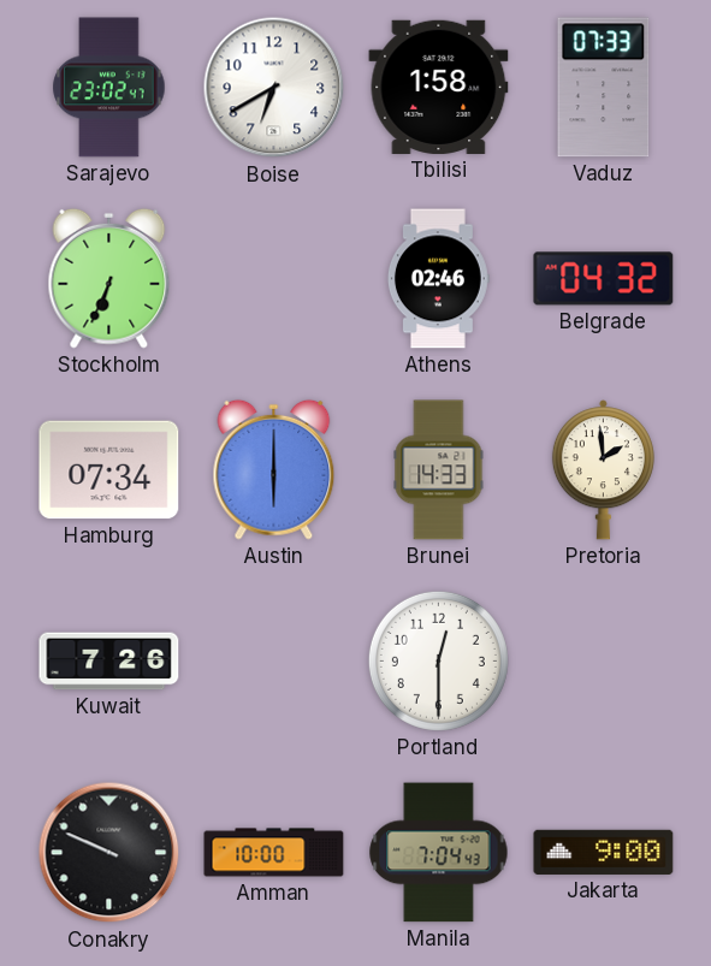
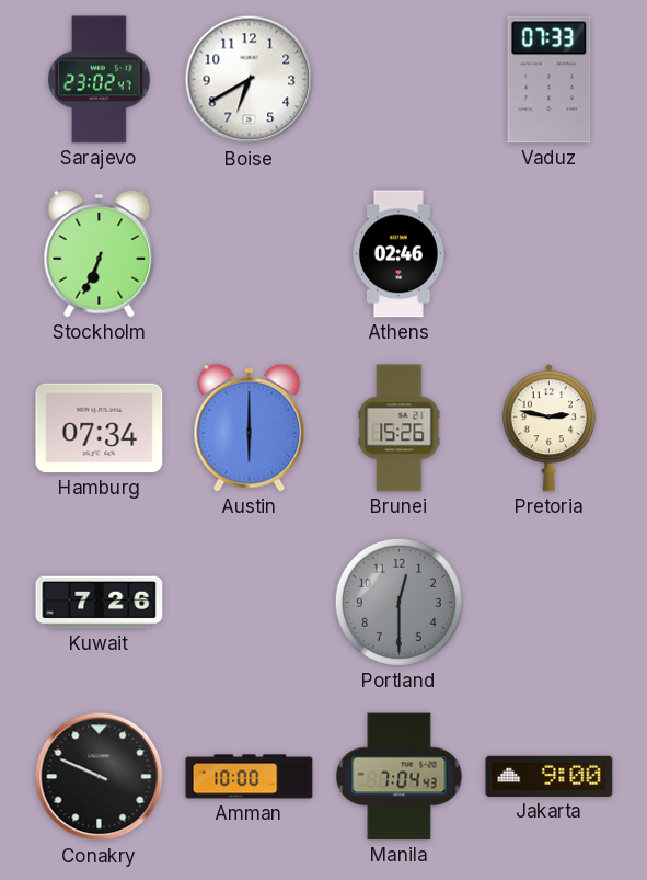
Tbilisi: 1:58 -> none
Belgrade: 04:32 -> none
Brunei: 14:33 -> 15:26
Pretoria: 1:59 -> 2:47
Portland dial: white -> grey
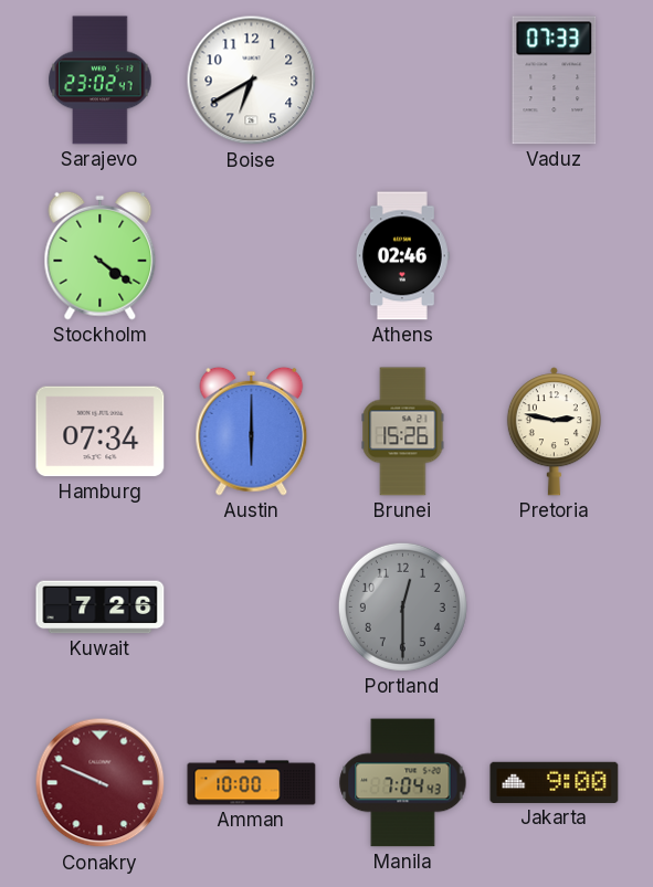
Stockholm: 6:34 -> 4:21
Conakry dial: black -> burgundy
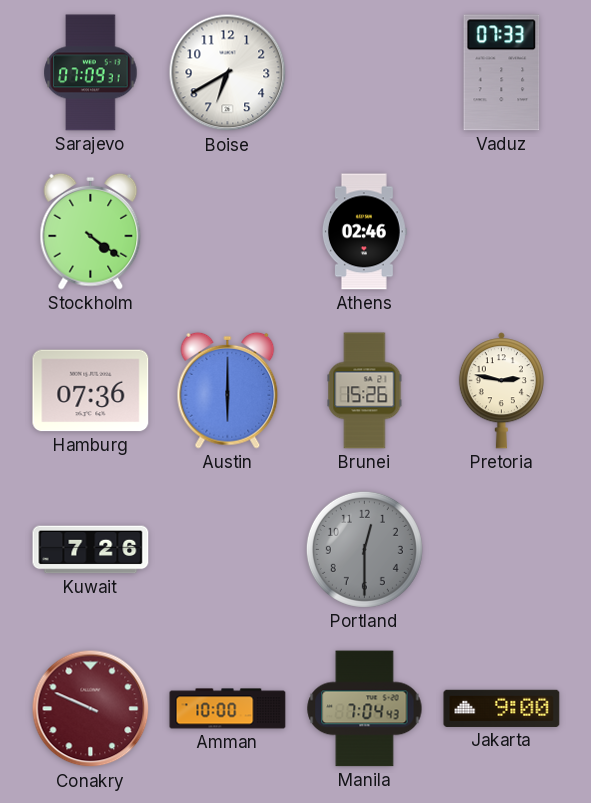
Sarajevo: 23:02 -> 07:09
Hamburg: 07:34 -> 07:36
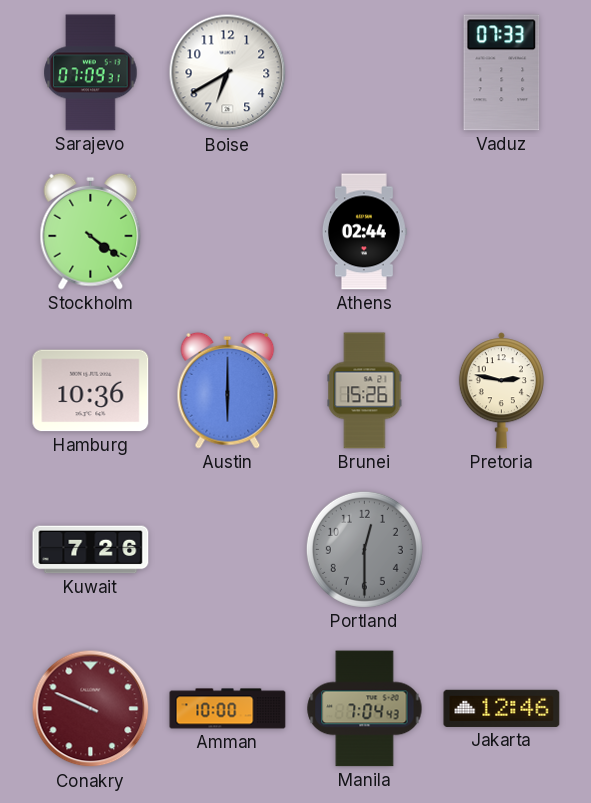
Athens: 02:46 -> 02:44
Hamburg: 07:36 -> 10:36
Jakarta: 9:00 -> 12:46
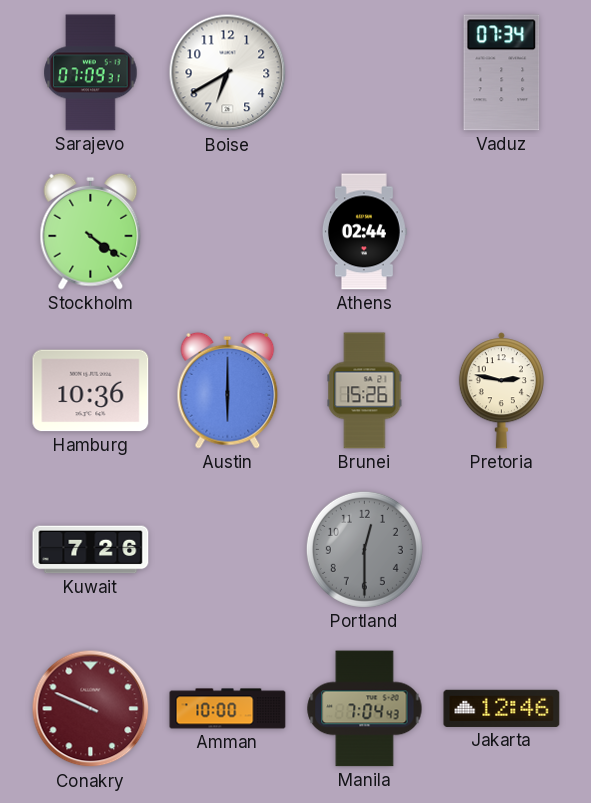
Vaduz: 07:33 -> 07:34
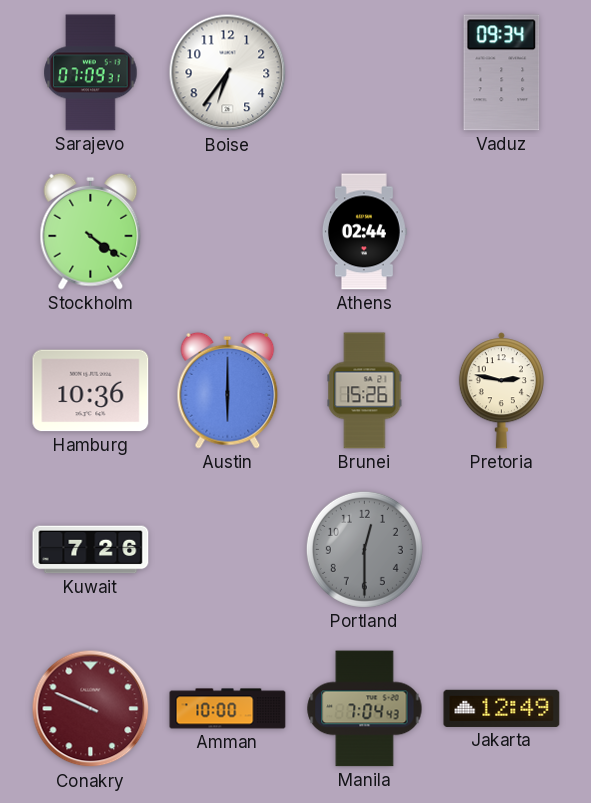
Boise: 6:40 -> 6:36
Vaduz: 07:34 -> 09:34
Jakarta: 12:46 -> 12:49
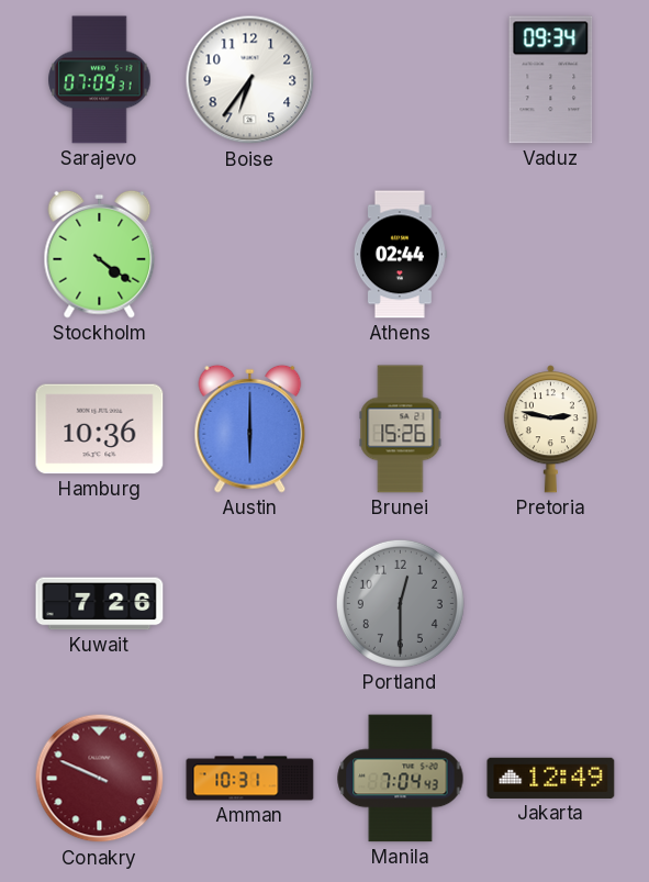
Amman: 10:00 -> 10:31
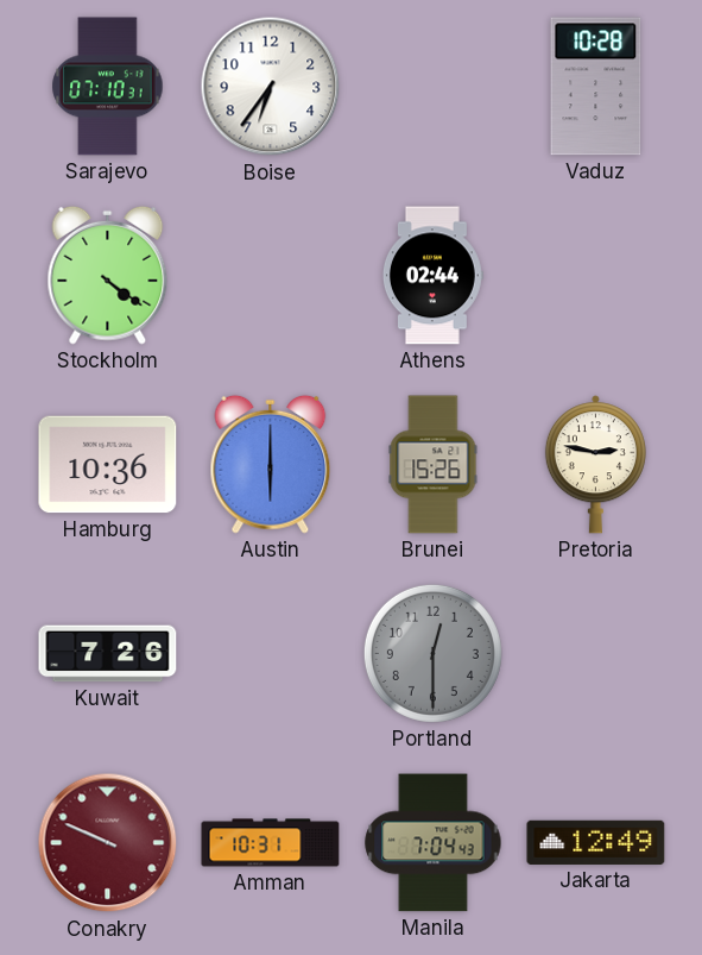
Sarajevo: 07:09 -> 07:10
Vaduz: 09:34 -> 10:28
